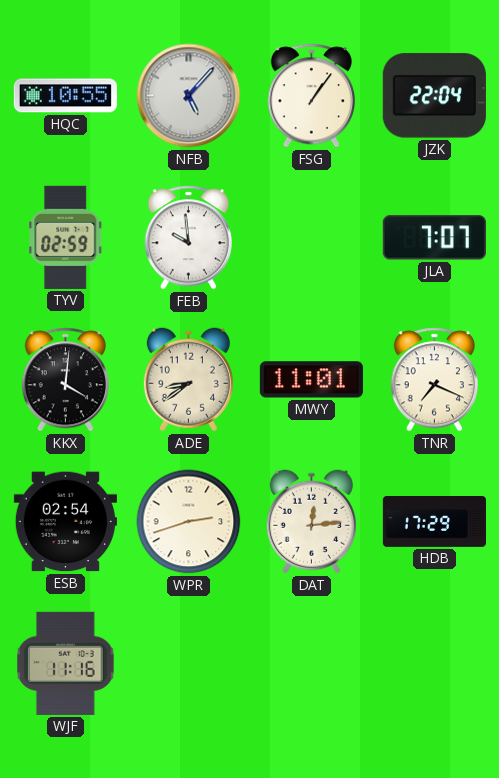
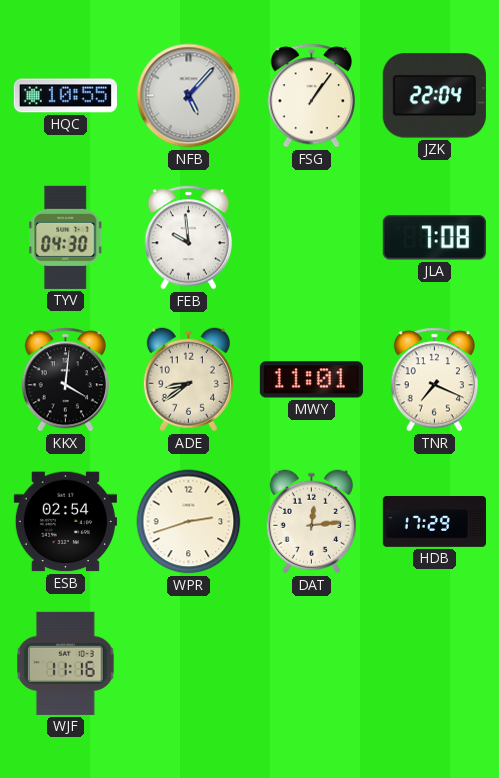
TYV: 02:59 -> 04:30
JLA: 7:07 -> 7:08
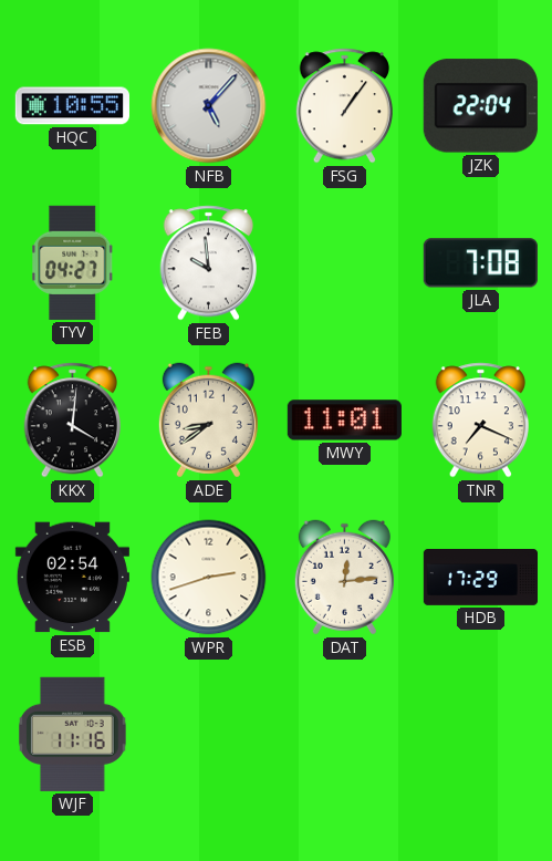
TYV: 04:30 -> 04:27
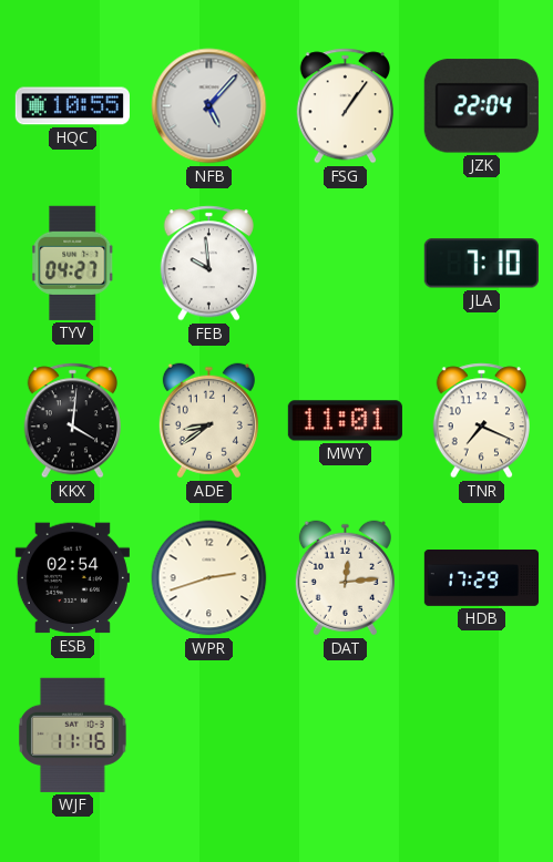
JLA: 7:08 -> 7:10
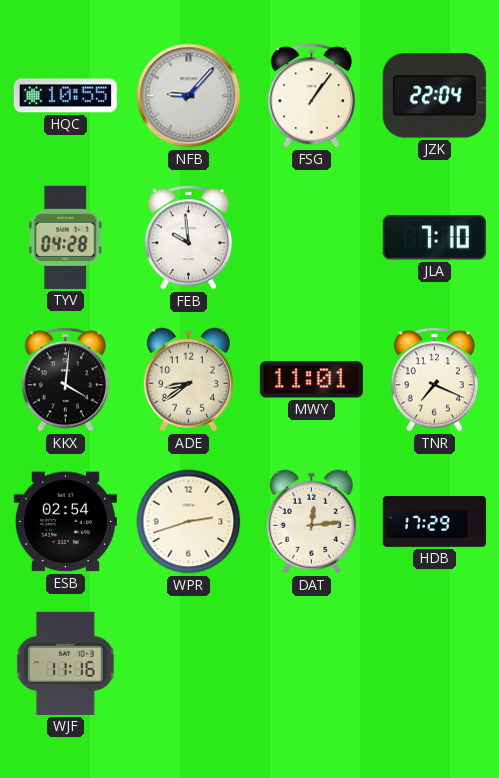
NFB: 5:07 -> 9:07
TYV: 04:27 -> 04:28
